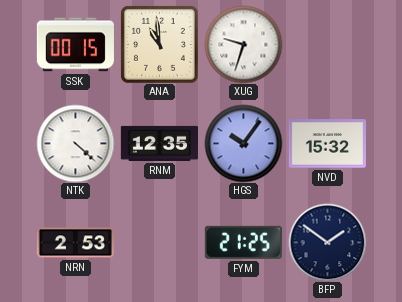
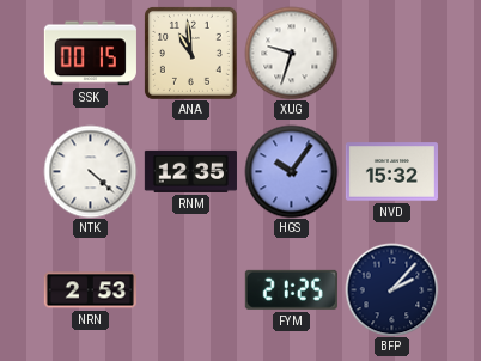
BFP: 1:51 -> 2:07
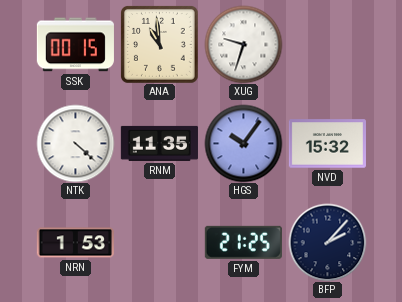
RNM: 12:35 -> 11:35
NRN: 2:53 -> 1:53
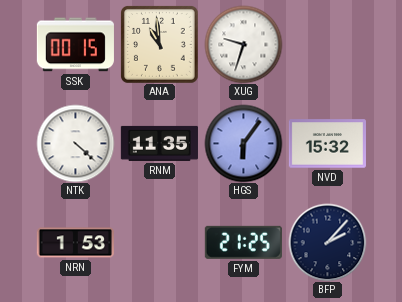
HGS: 10:06 -> 6:06
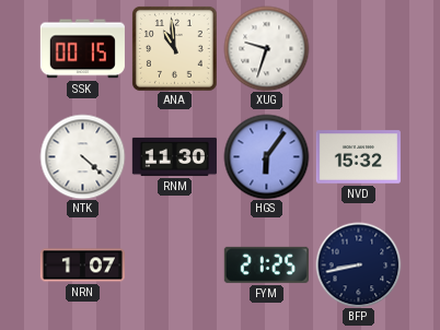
RNM: 11:35 -> 11:30
NRN: 1:53 -> 1:07
BFP: 2:07 -> 8:43
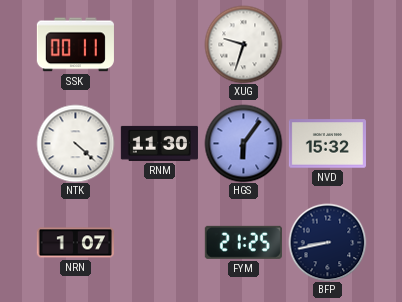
SSK: 00:15 -> 00:11
ANA: 10:59 -> none
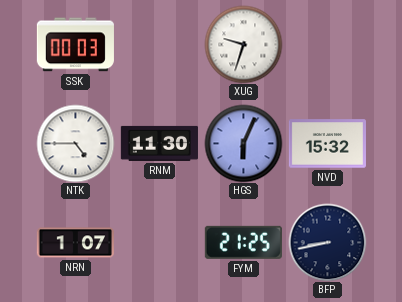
SSK: 00:11 -> 00:03
NTK: 4:22 -> 4:45
HGS: 6:06 -> 6:04
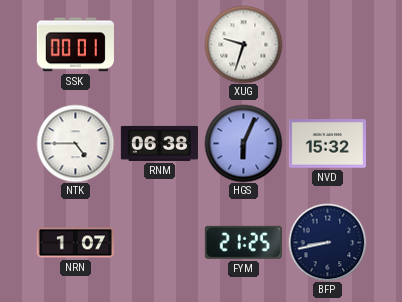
SSK: 00:03 -> 00:01
RNM: 11:30 -> 06:38
